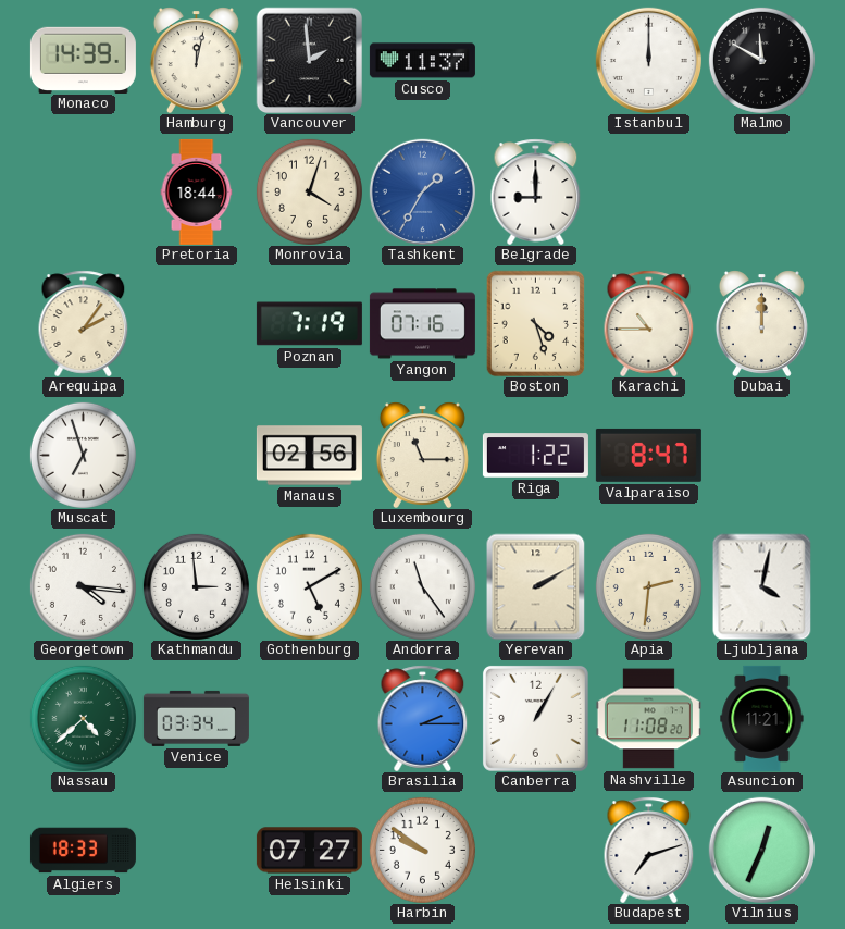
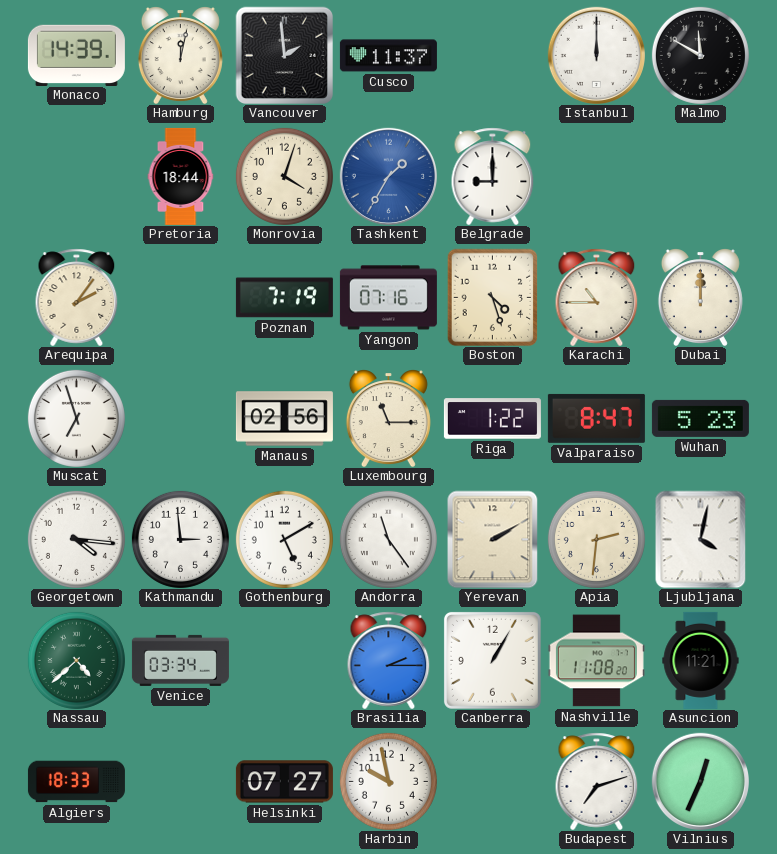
Wuhan: none -> 5:23
Harbin: 9:51 -> 9:58
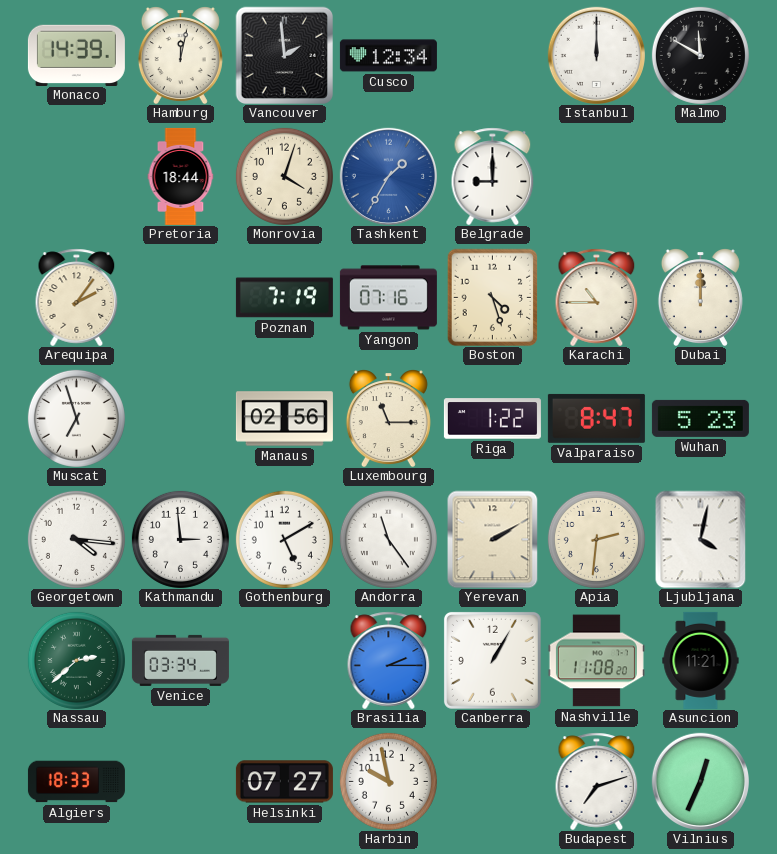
Cusco: 11:37 -> 12:34
Nassau: 4:38 -> 2:38
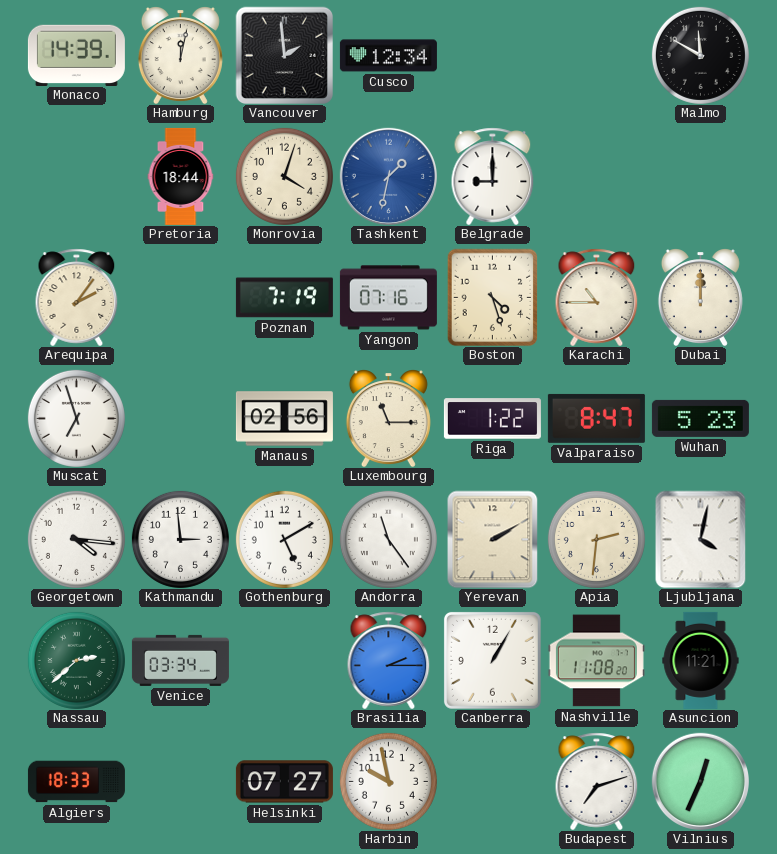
Istanbul: 12:00 -> none
Tashkent: 1:35 -> 1:32
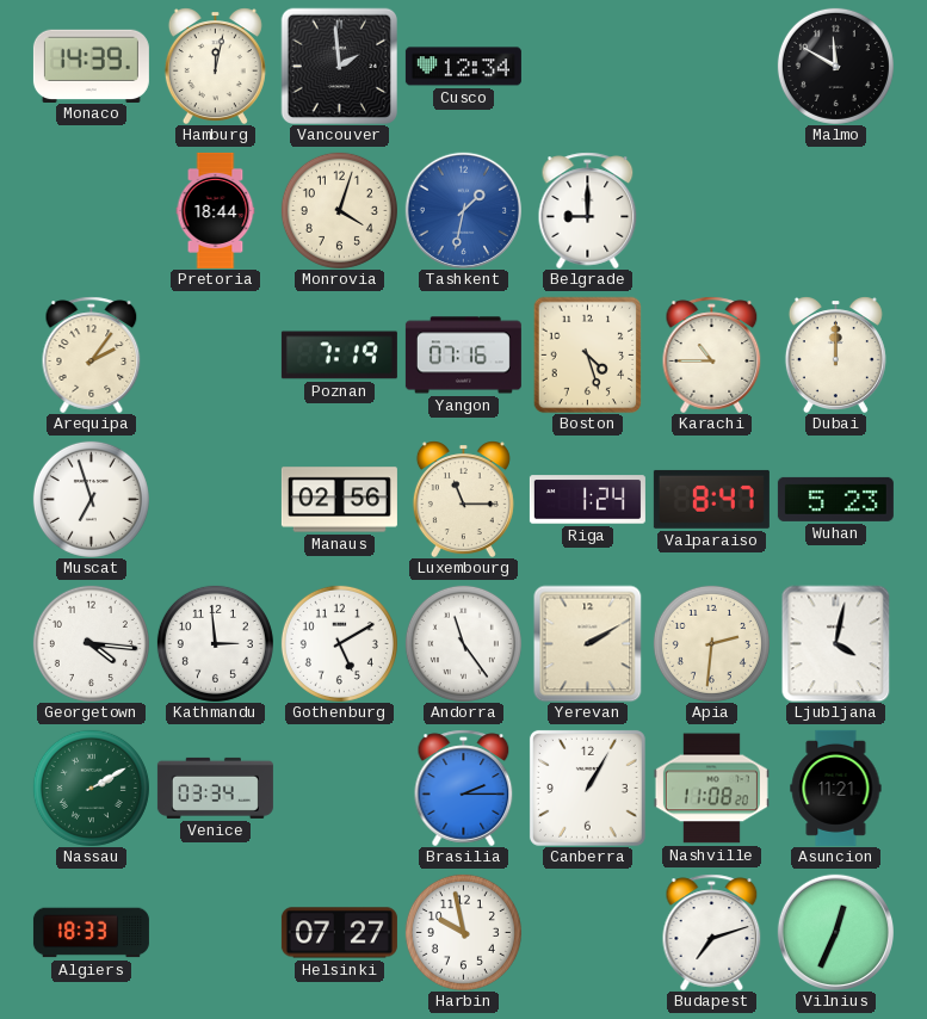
Riga: 1:22 -> 1:24
Nassau: 2:38 -> 2:10
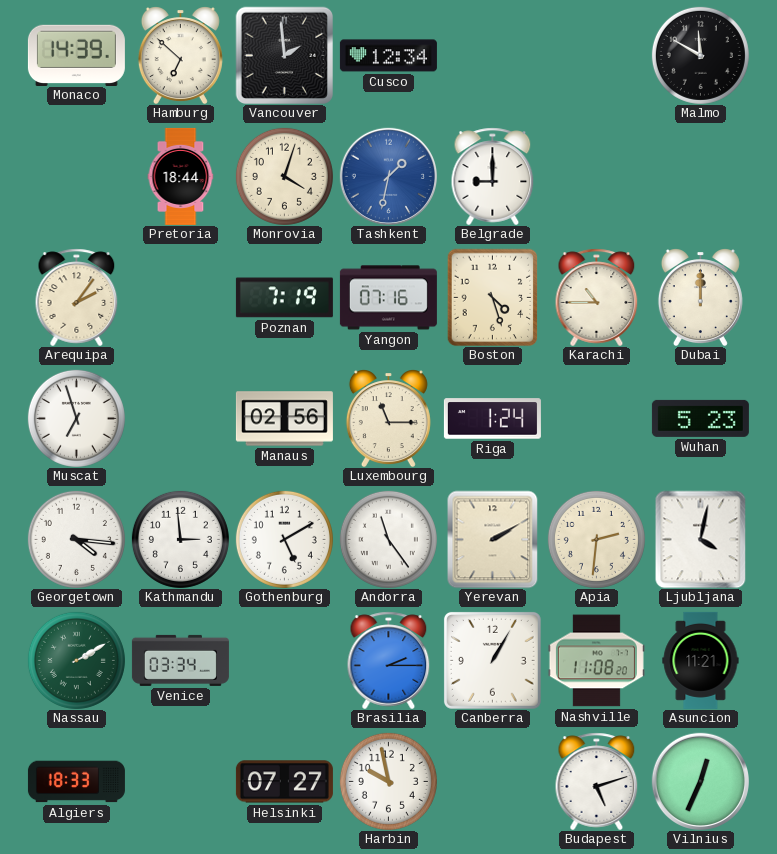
Hamburg: 12:02 -> 6:52
Valparaiso: 8:47 -> none
Budapest: 7:12 -> 5:12
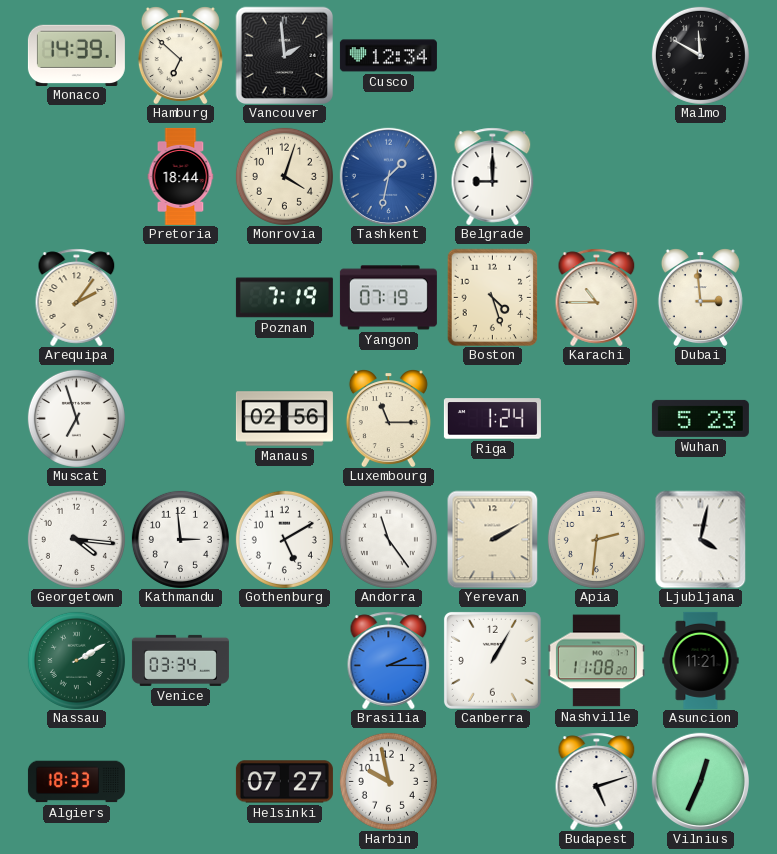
Yangon: 07:16 -> 07:19
Dubai: 12:00 -> 2:59
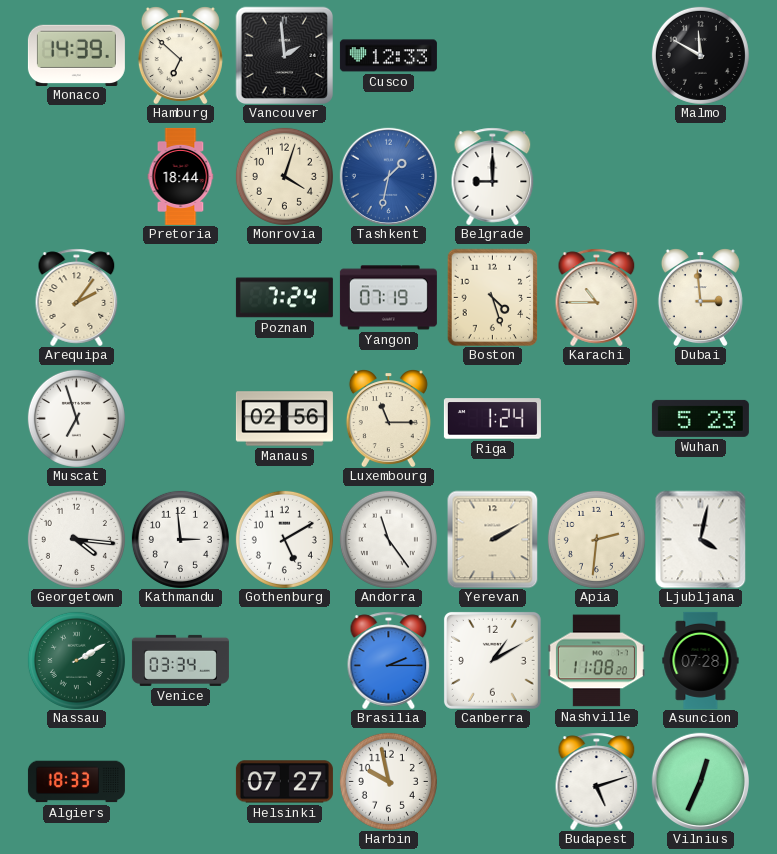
Cusco: 12:34 -> 12:33
Poznan: 7:19 -> 7:24
Canberra: 1:05 -> 1:10
Asuncion: 11:21 -> 07:28
